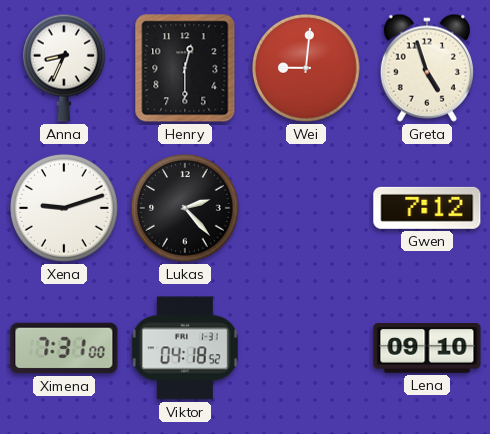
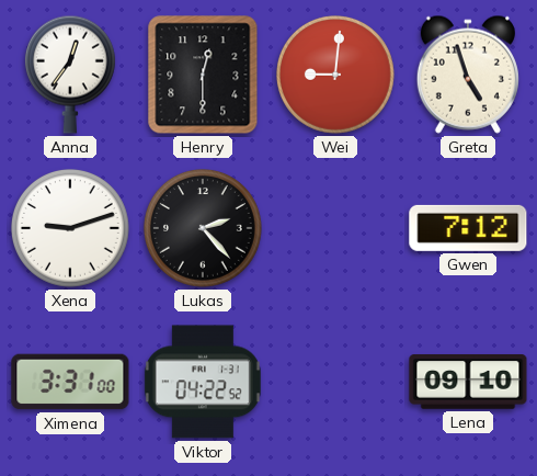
Anna: 8:34 -> 12:36
Ximena: 7:31 -> 3:31
Viktor: 04:18 -> 04:22
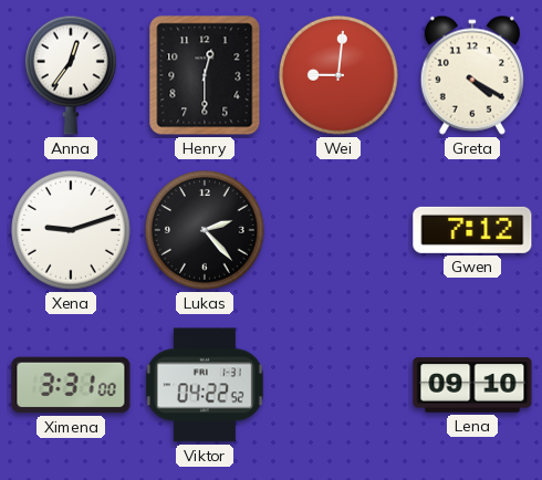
Greta: 4:57 -> 4:20
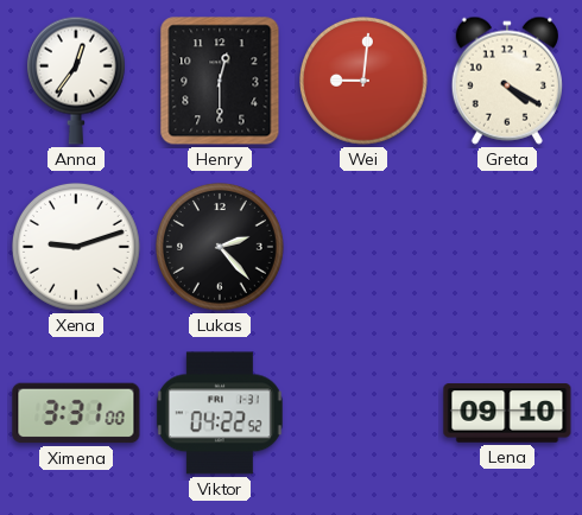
Gwen: 7:12 -> none
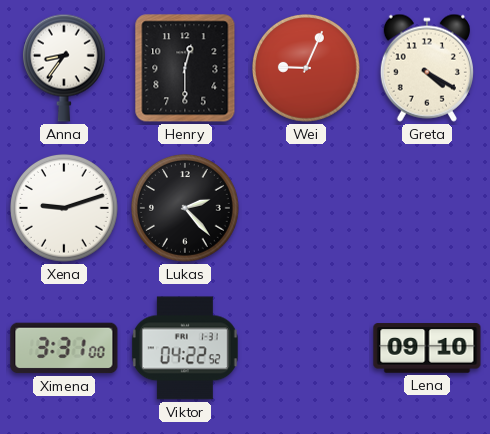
Anna: 12:36 -> 8:36
Wei: 9:01 -> 9:04
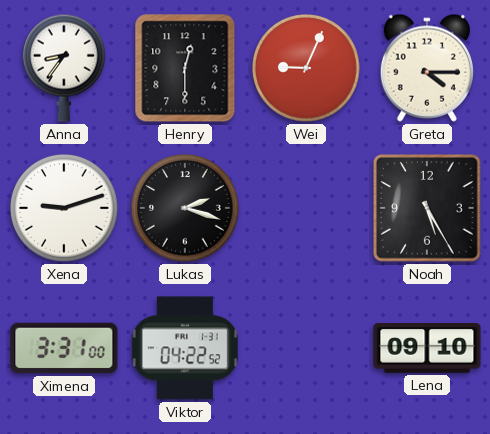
Greta: 4:20 -> 4:15
Lukas: 2:23 -> 2:18
Noah: none -> 5:25
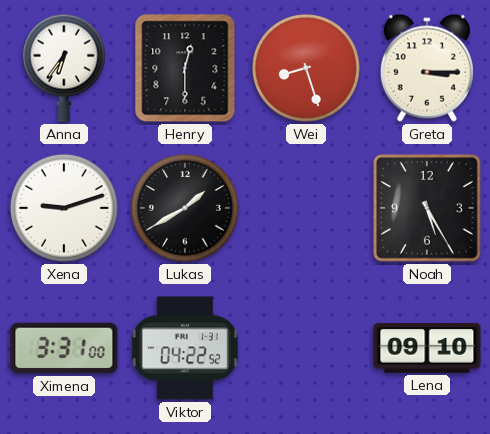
Anna: 8:36 -> 6:36
Wei: 9:04 -> 8:27
Greta: 4:15 -> 3:15
Lukas: 2:18 -> 1:40
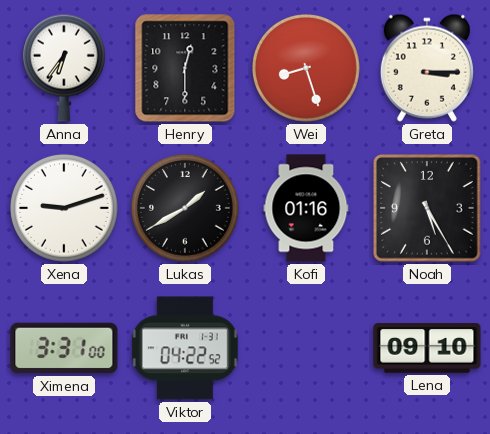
Kofi: none -> 01:16
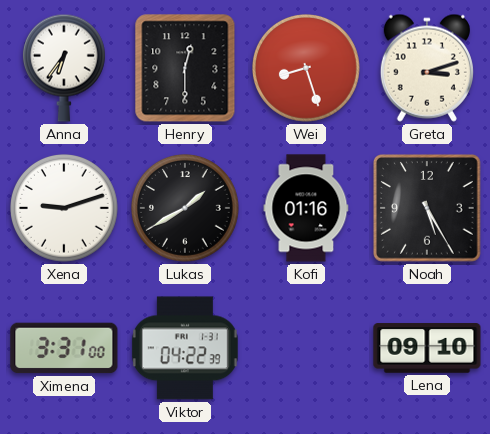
Greta: 3:15 -> 3:12
Viktor: 04:22:52 -> 04:22:39
